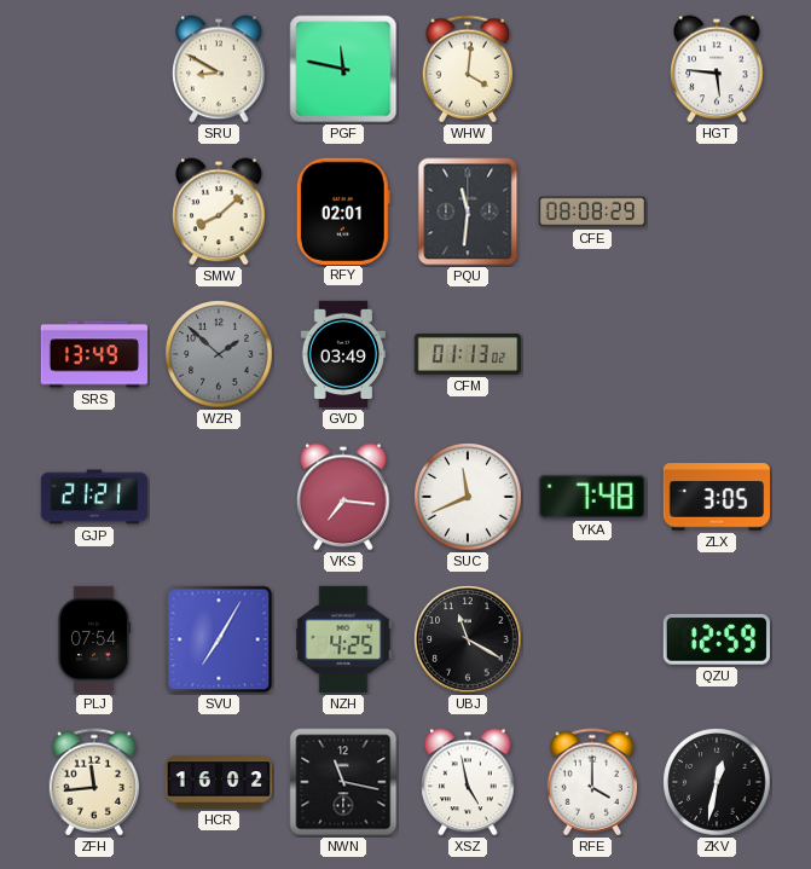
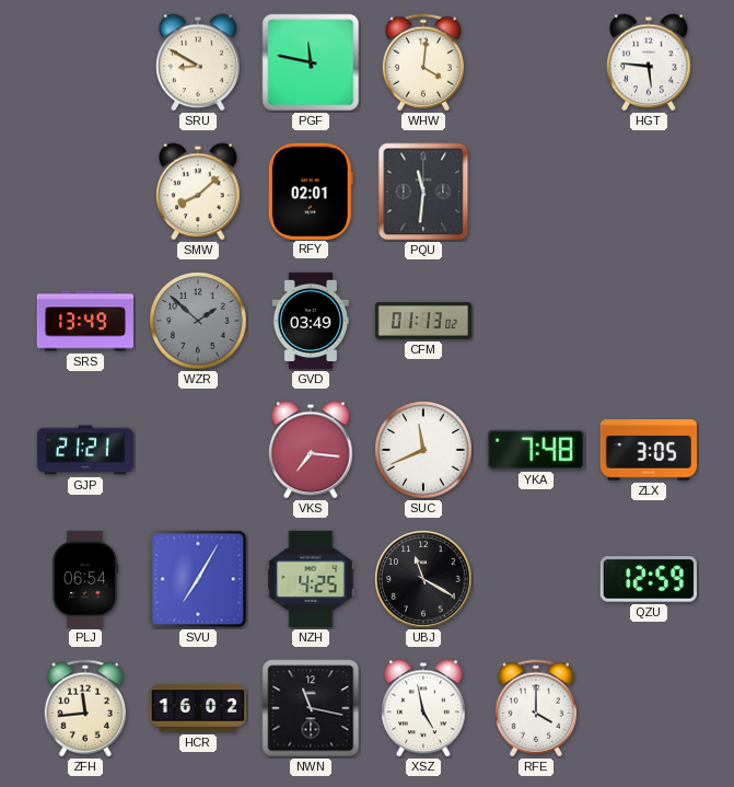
CFE: 08:08 -> none
PLJ: 07:54 -> 06:54
ZKV: 12:32 -> none
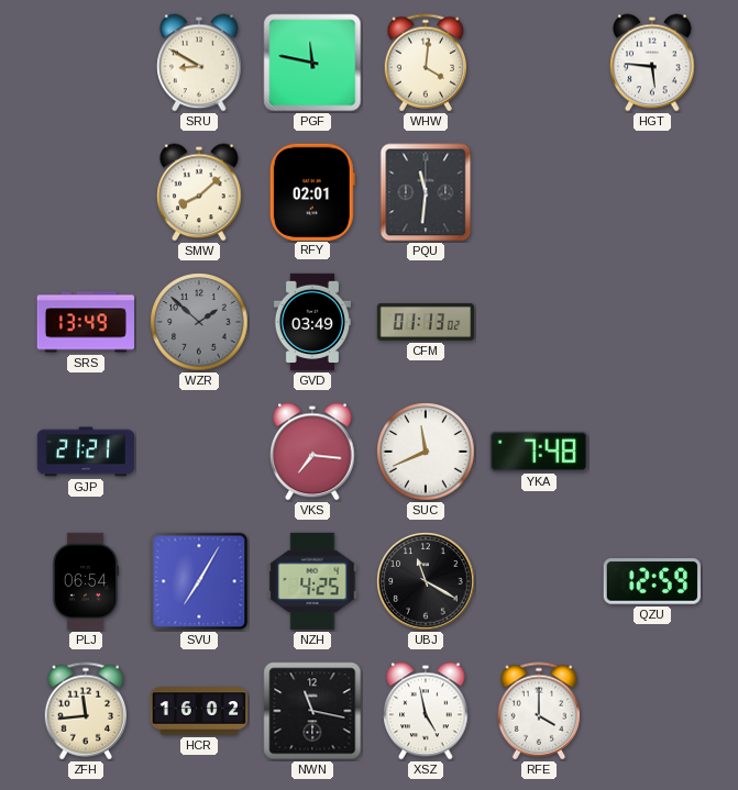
ZLX: 3:05 -> none
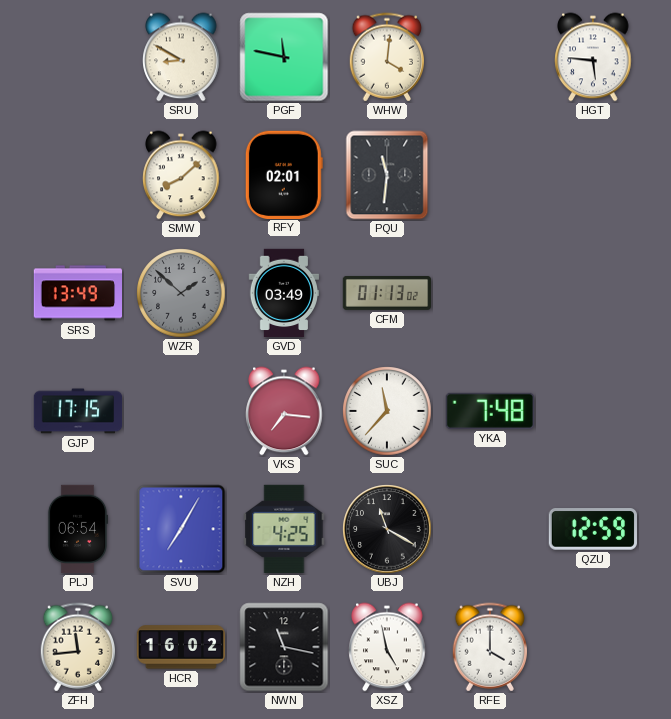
GJP: 21:21 -> 17:15
SUC: 11:41 -> 11:37
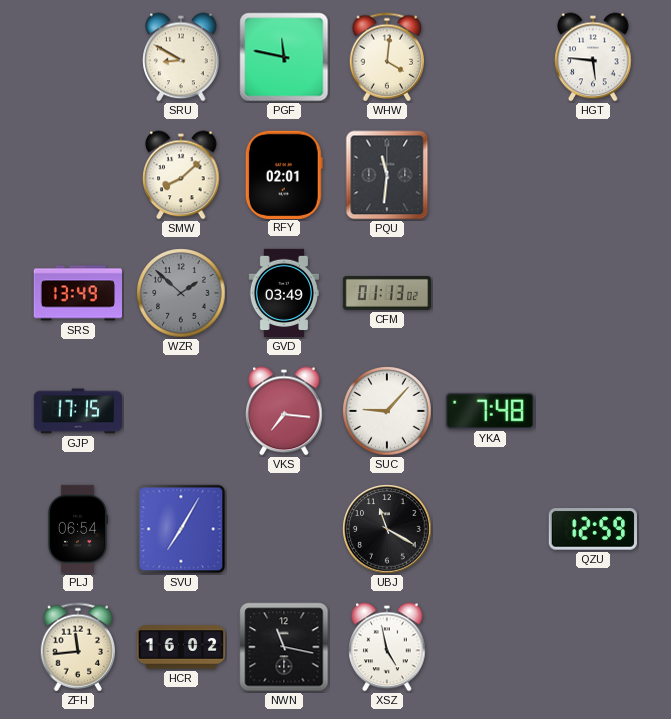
SUC: 11:37 -> 9:07
NZH: 4:25 -> none
RFE: 4:00 -> none
